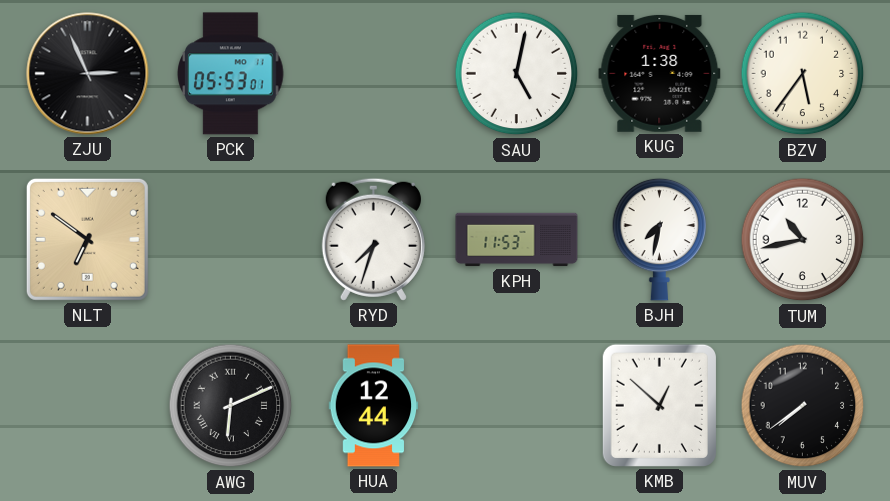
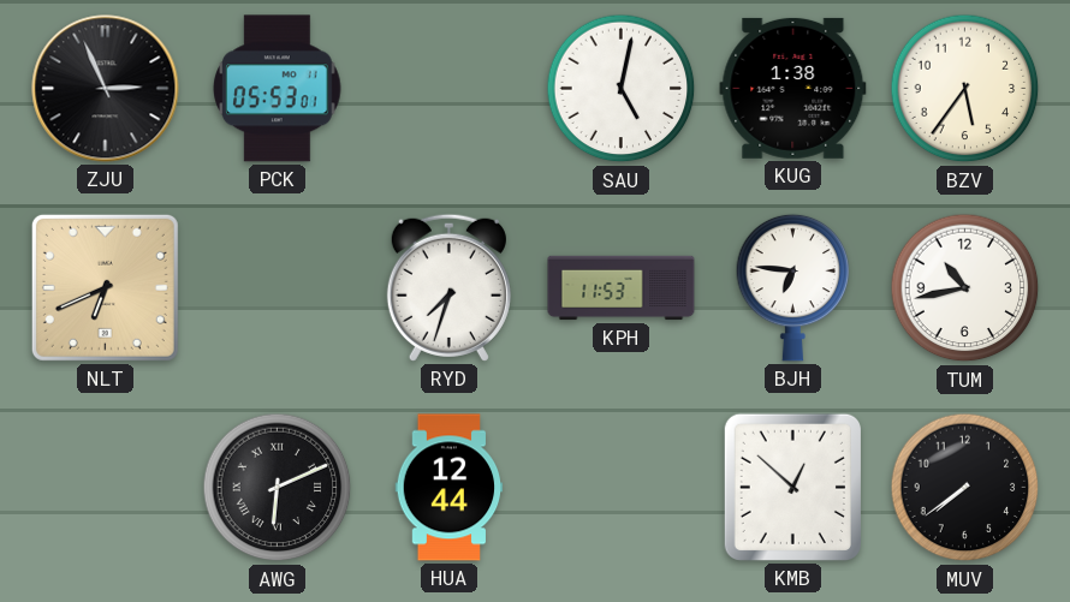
NLT: 6:51 -> 6:41
BJH: 7:32 -> 6:46
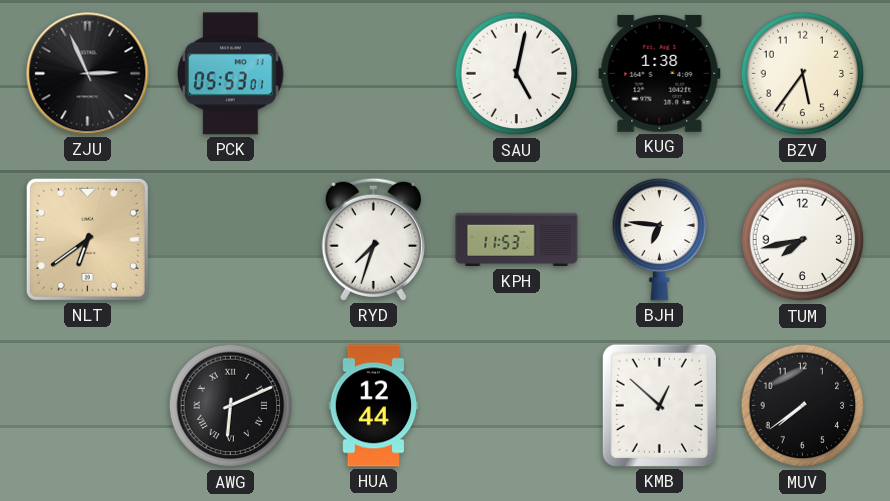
NLT: 6:41 -> 6:39
TUM: 10:43 -> 7:43
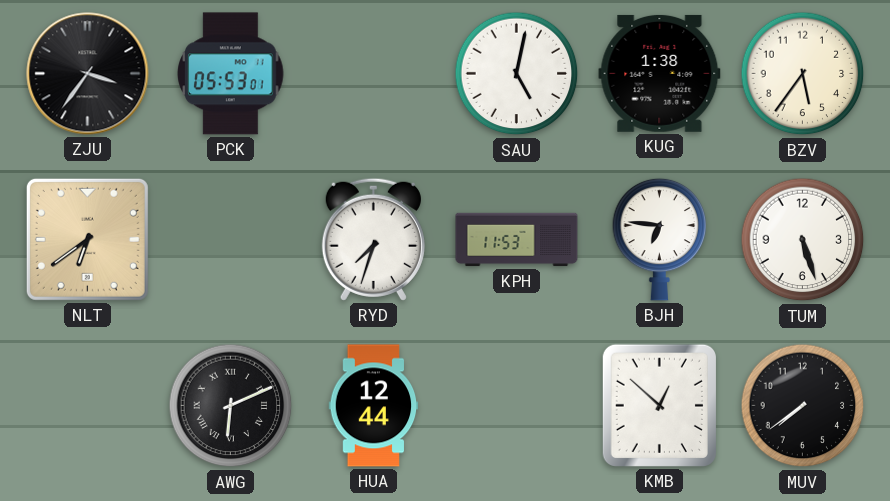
ZJU: 2:56 -> 3:36
TUM: 7:43 -> 5:27
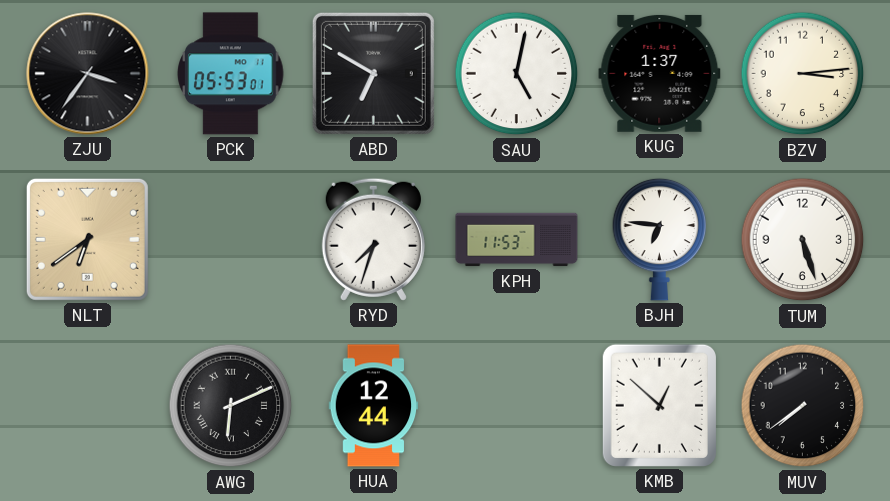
ABD: none -> 6:50
KUG: 1:38 -> 1:37
BZV: 5:36 -> 3:14
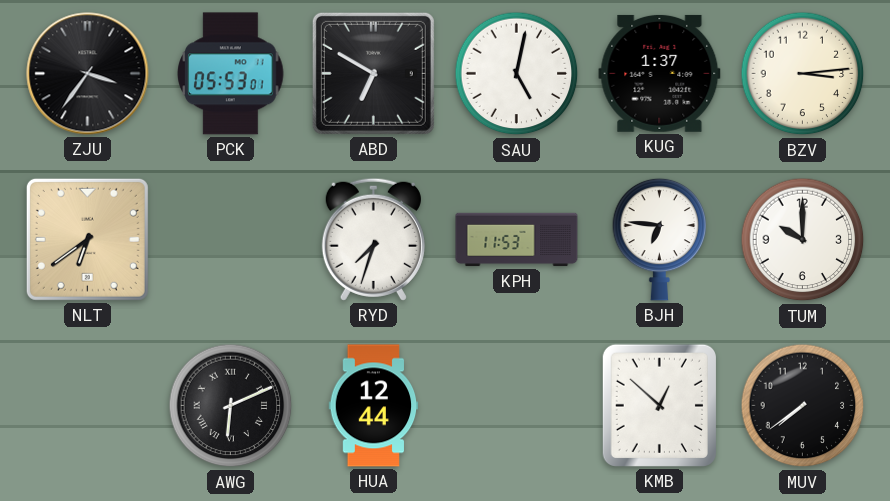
TUM: 5:27 -> 10:00
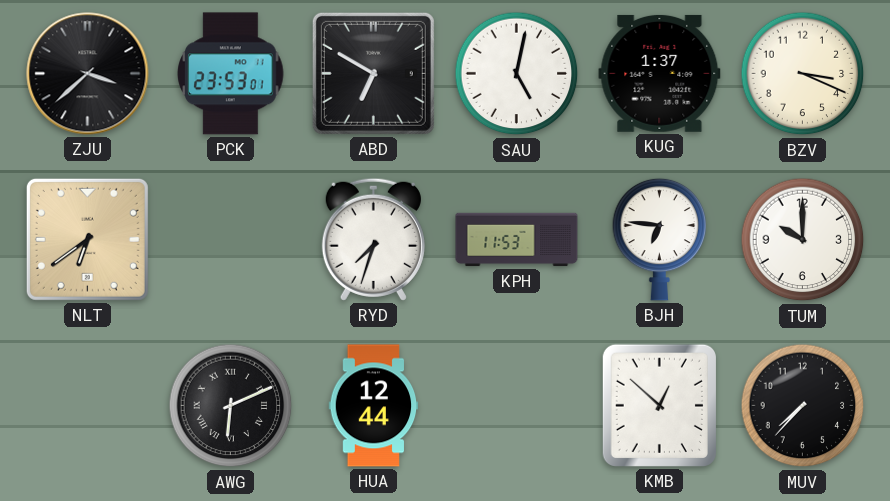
ZJU: 3:36 -> 3:38
PCK: 05:53 -> 23:53
BZV: 3:14 -> 3:19
MUV: 7:39 -> 7:37
